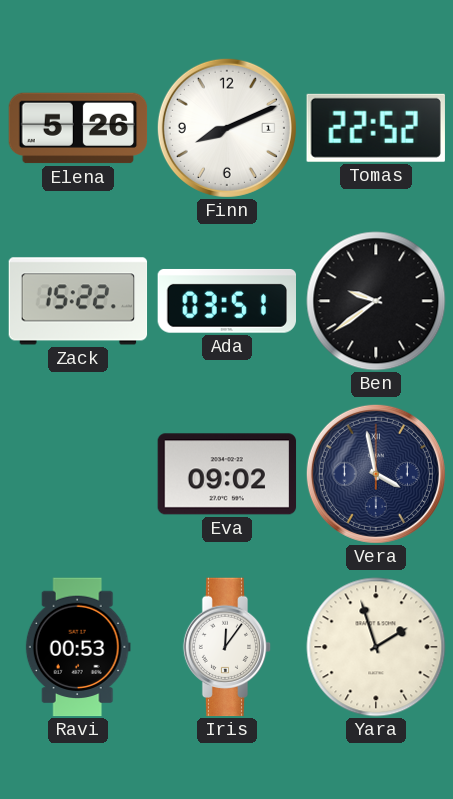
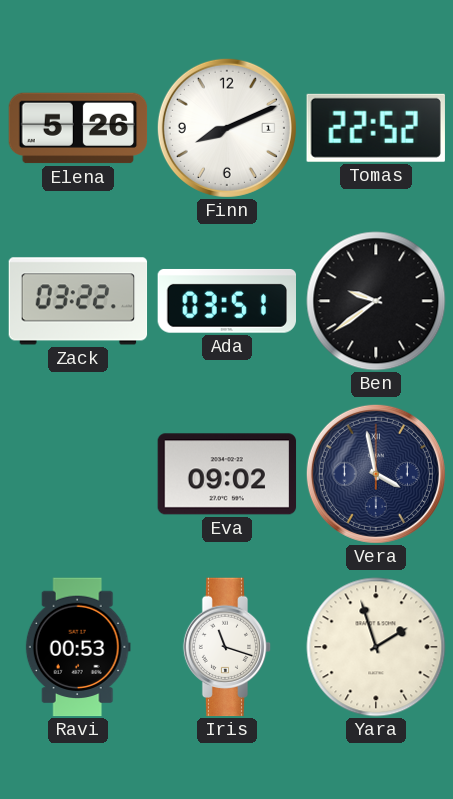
Zack: 15:22 -> 03:22
Iris: 12:06 -> 11:18
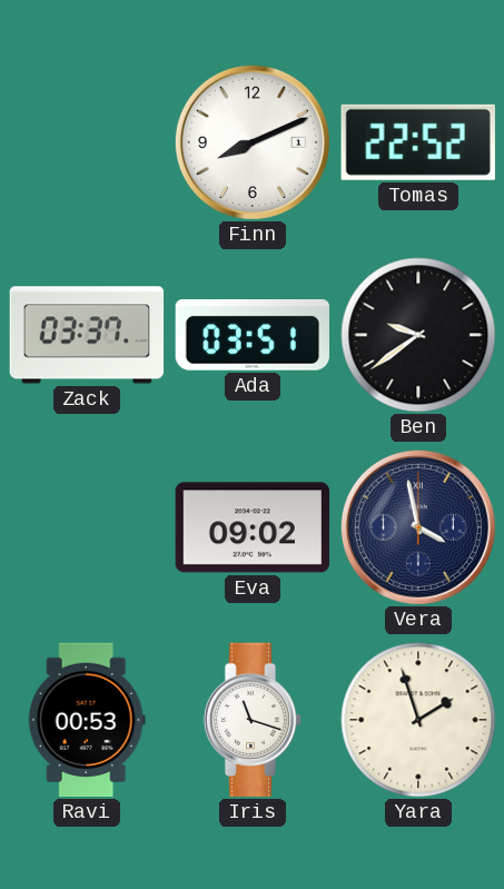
Elena: 5:26 -> none
Zack: 03:22 -> 03:37
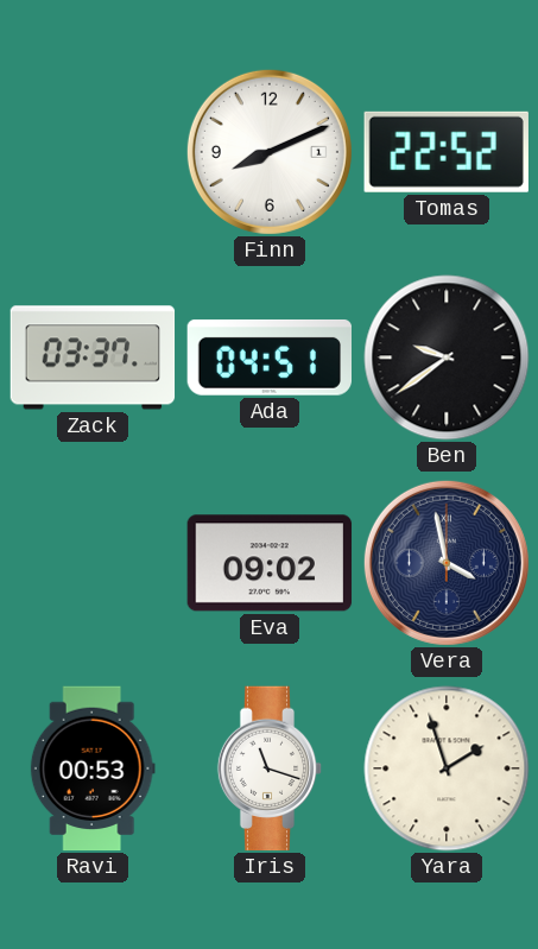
Ada: 03:51 -> 04:51
